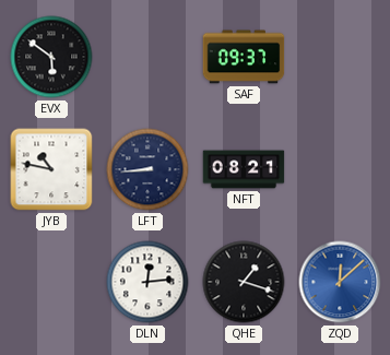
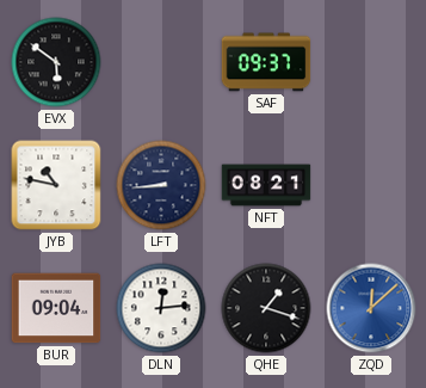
BUR: none -> 09:04
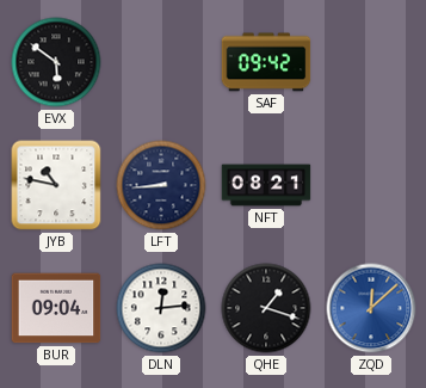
SAF: 09:37 -> 09:42
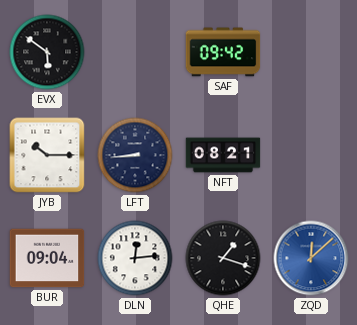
JYB: 10:47 -> 10:15
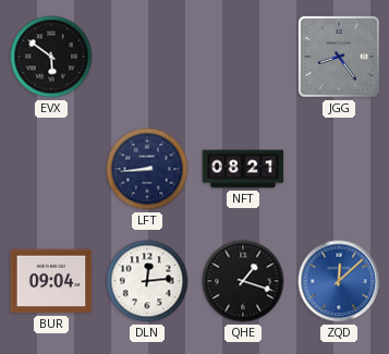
SAF: 09:42 -> none
JGG: none -> 8:24
JYB: 10:15 -> none
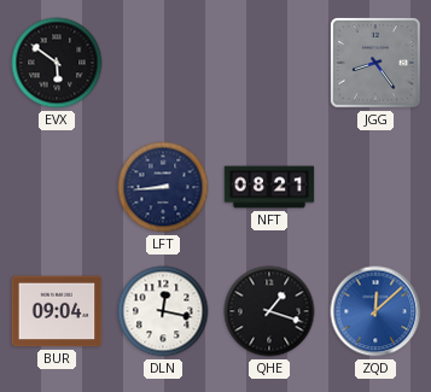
DLN: 12:14 -> 12:17
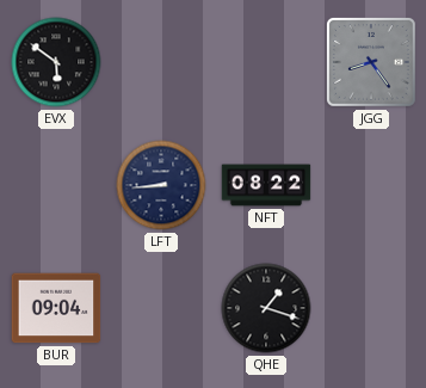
NFT: 08:21 -> 08:22
DLN: 12:17 -> none
ZQD: 12:08 -> none
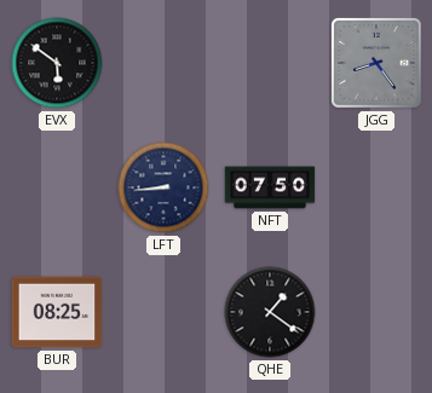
NFT: 08:22 -> 07:50
BUR: 09:04 -> 08:25
QHE: 1:18 -> 1:21
